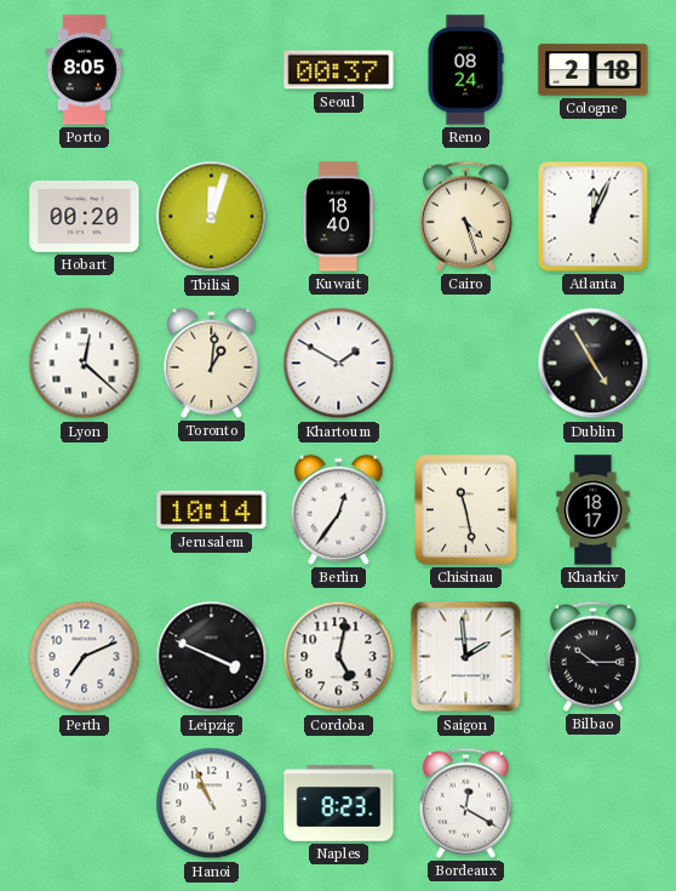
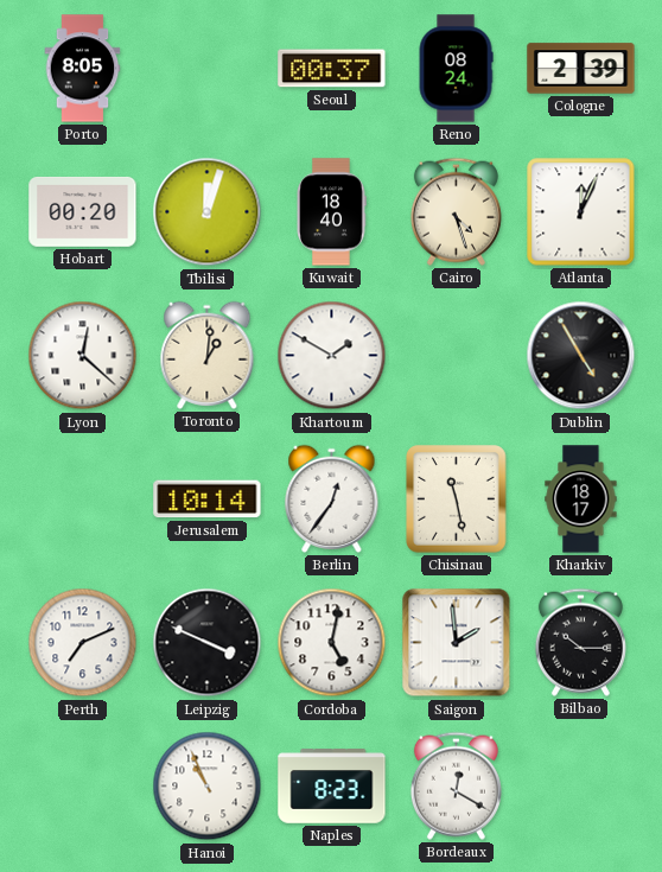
Cologne: 2:18 -> 2:39
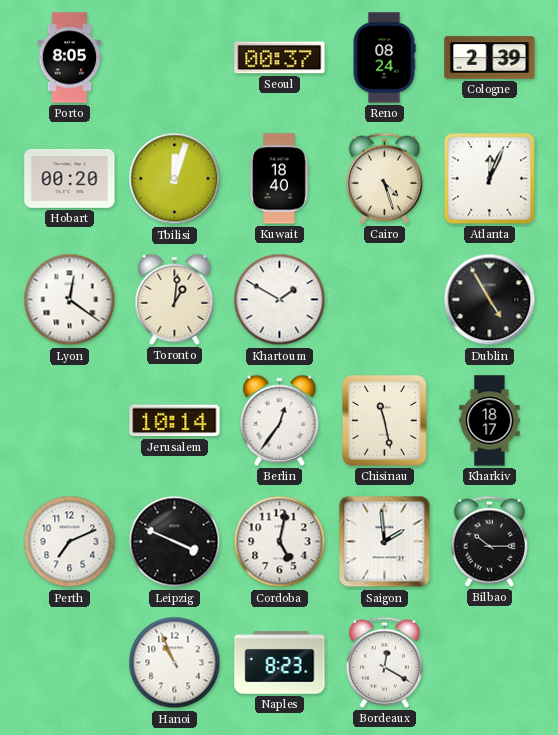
Lyon: 12:22 -> 12:21
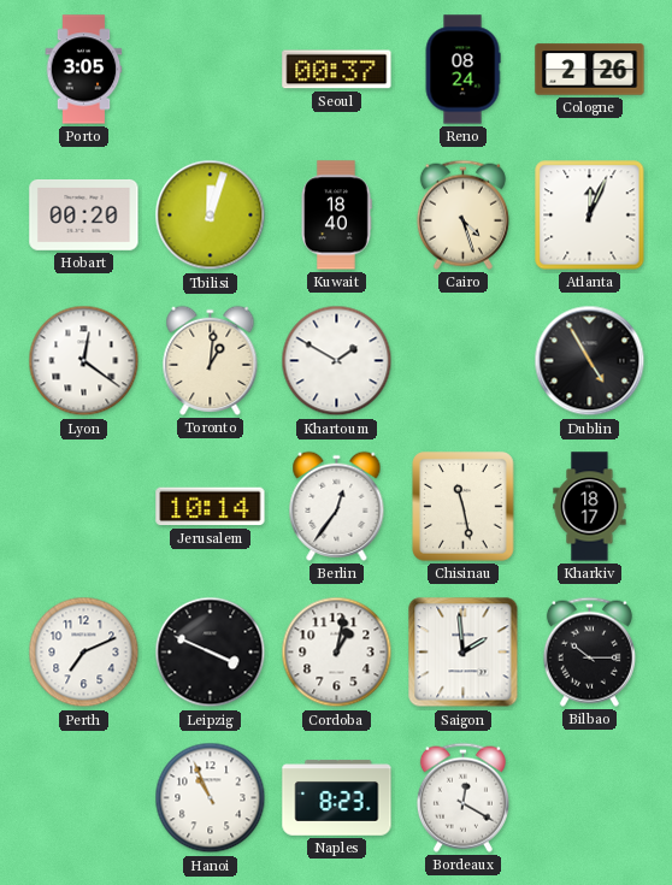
Porto: 8:05 -> 3:05
Cologne: 2:39 -> 2:26
Cordoba: 5:02 -> 1:02
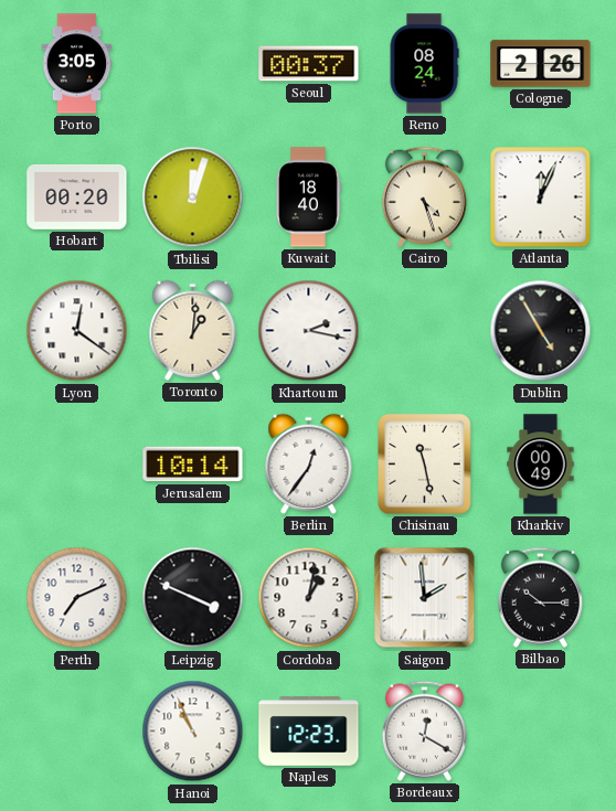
Khartoum: 1:50 -> 2:17
Kharkiv: 18:17 -> 00:49
Naples: 8:23 -> 12:23
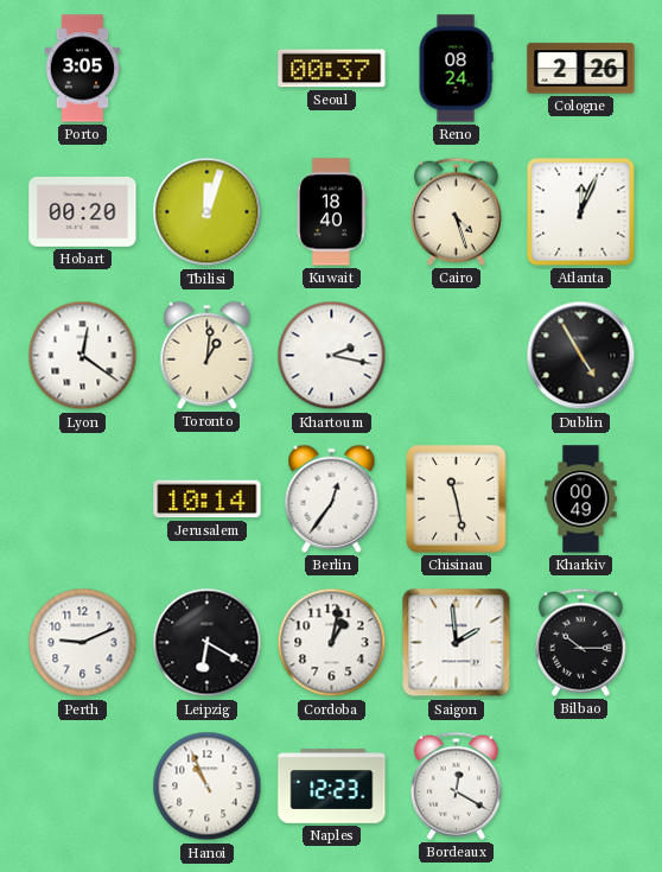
Perth: 7:11 -> 9:11
Leipzig: 3:49 -> 6:20
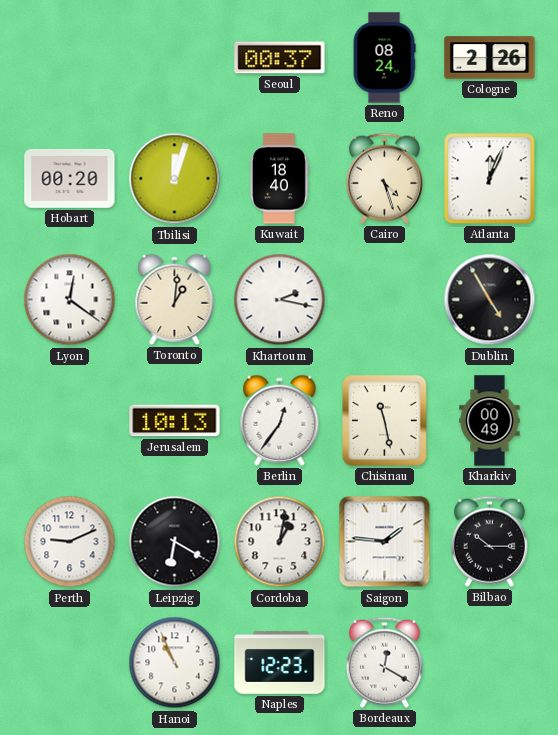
Porto: 3:05 -> none
Jerusalem: 10:14 -> 10:13
Saigon: 1:59 -> 1:46
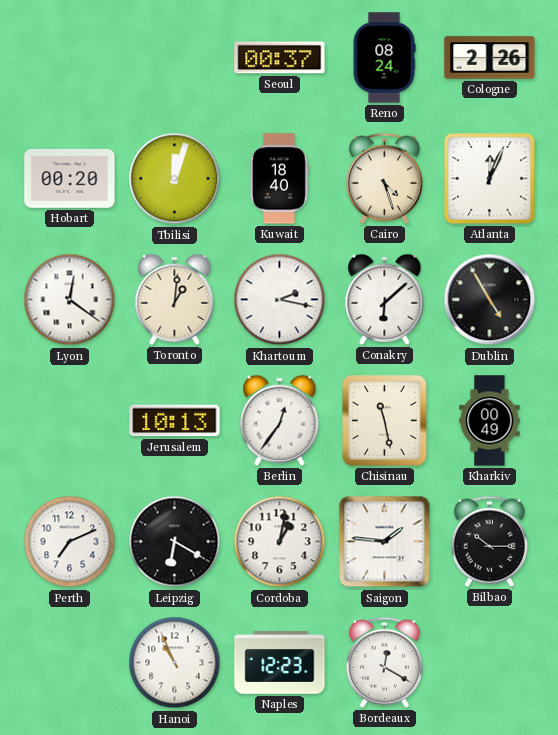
Conakry: none -> 6:08
Perth: 9:11 -> 7:11
